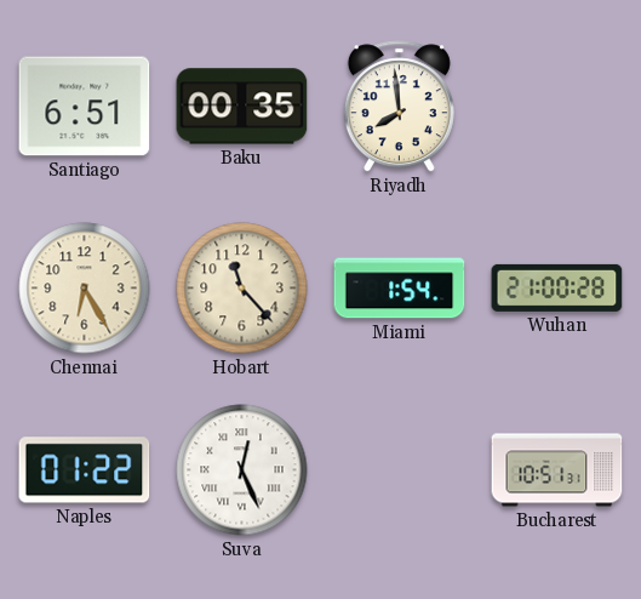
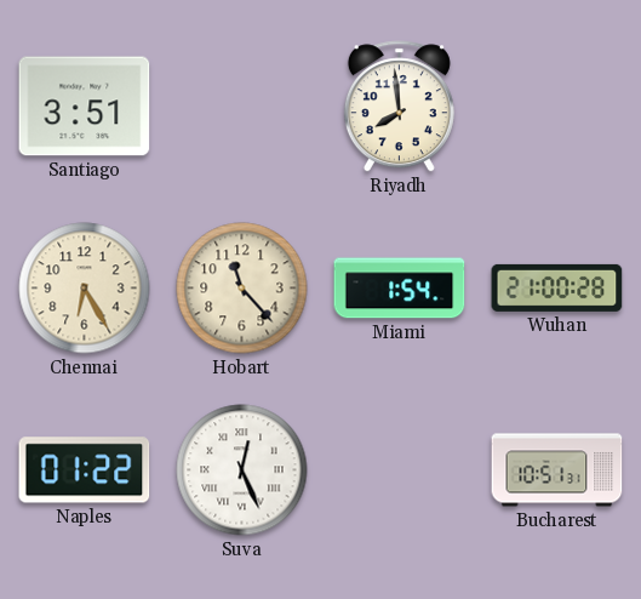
Santiago: 6:51 -> 3:51
Baku: 00:35 -> none
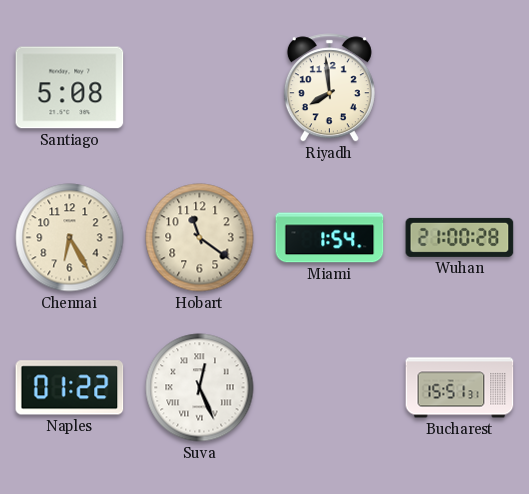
Santiago: 3:51 -> 5:08
Hobart: 11:23 -> 11:21
Bucharest: 10:51 -> 15:51
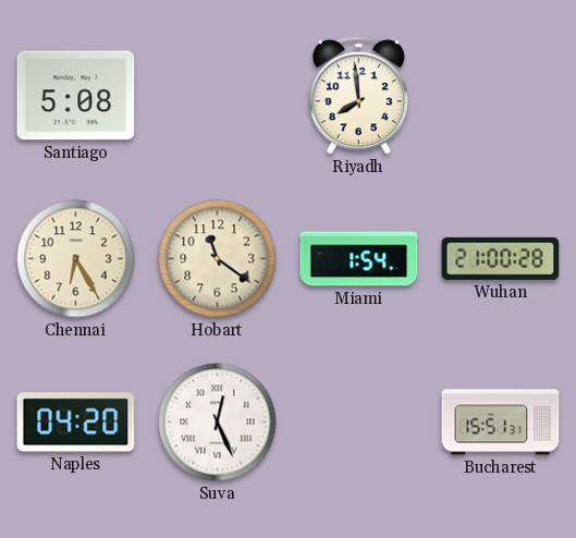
Naples: 01:22 -> 04:20
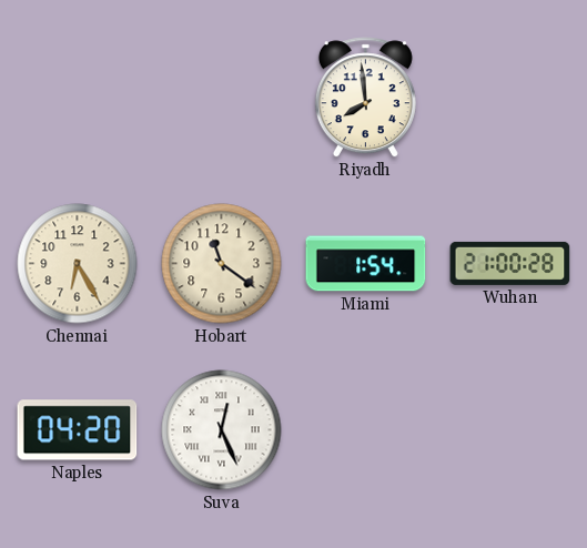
Santiago: 5:08 -> none
Bucharest: 15:51 -> none
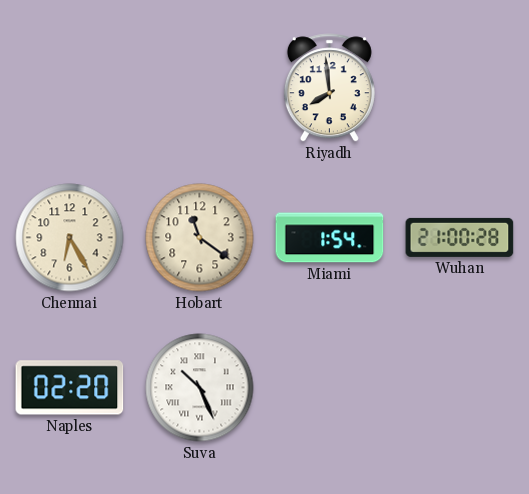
Naples: 04:20 -> 02:20
Suva: 12:26 -> 10:26
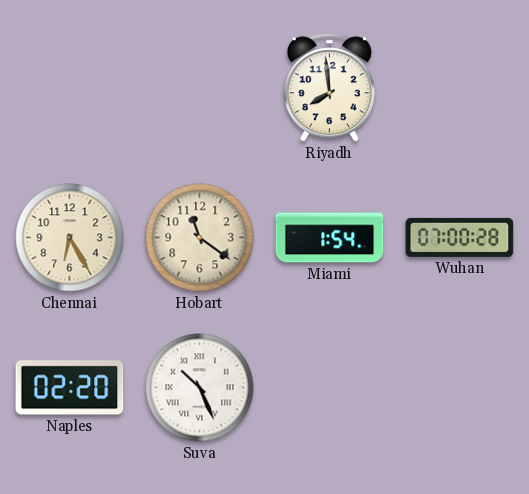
Wuhan: 21:00 -> 07:00
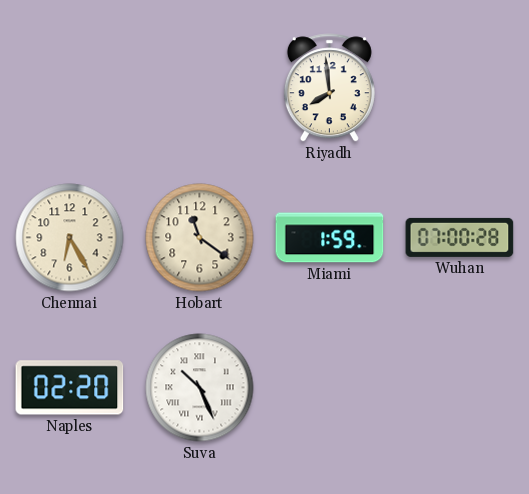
Miami: 1:54 -> 1:59
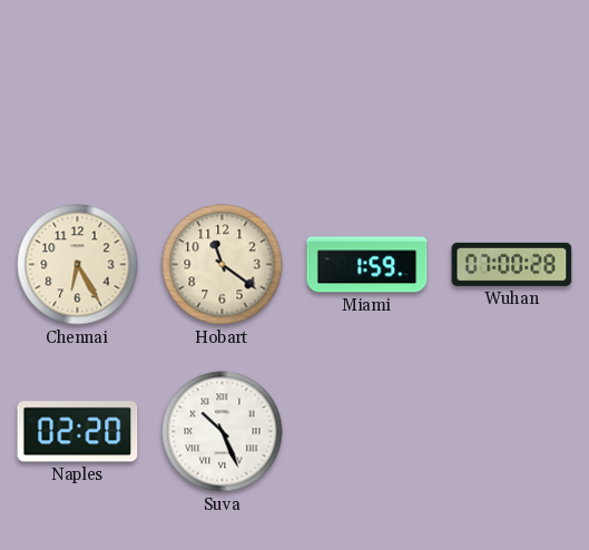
Riyadh: 7:59 -> none
